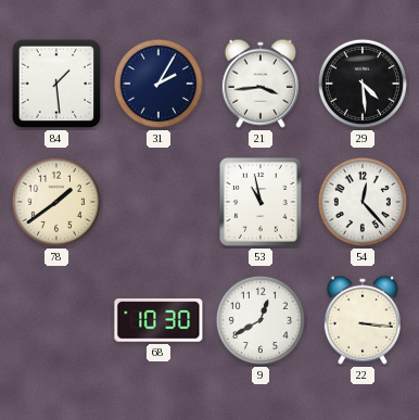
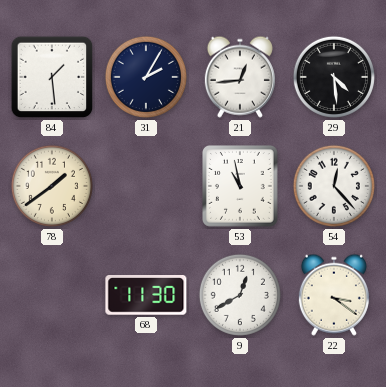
21: 3:44 -> 12:44
68: 10:30 -> 11:30
22: 3:16 -> 3:21
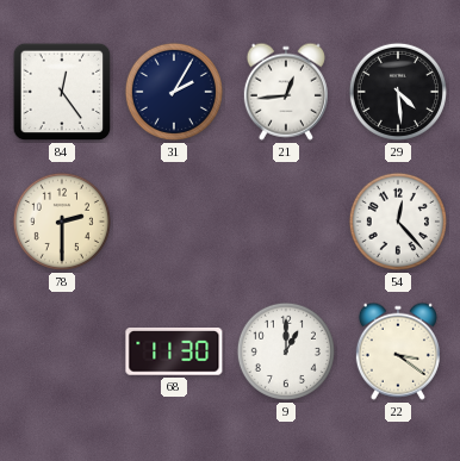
84: 1:29 -> 12:24
78: 1:39 -> 2:30
53: 10:58 -> none
9: 12:40 -> 1:00
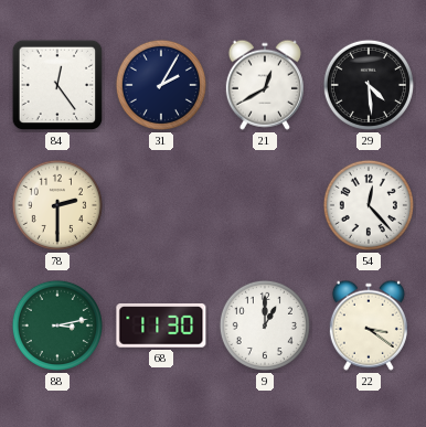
21: 12:44 -> 12:40
88: none -> 3:13
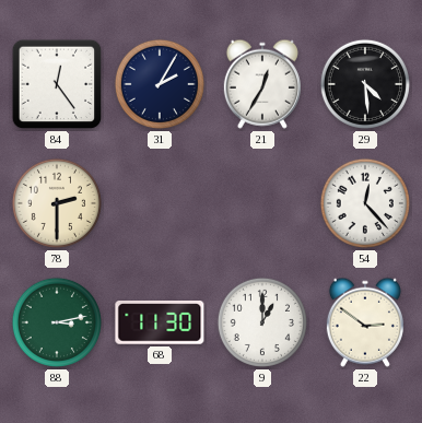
21: 12:40 -> 12:35
22: 3:21 -> 2:51
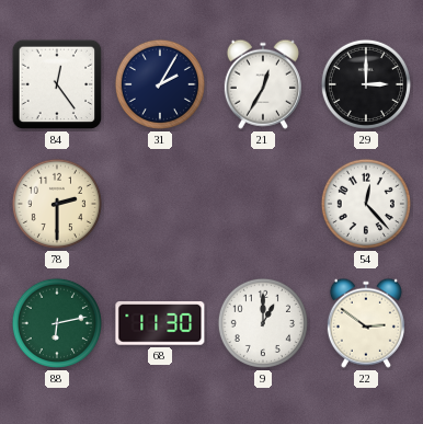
29: 4:29 -> 3:00
88: 3:13 -> 6:13
